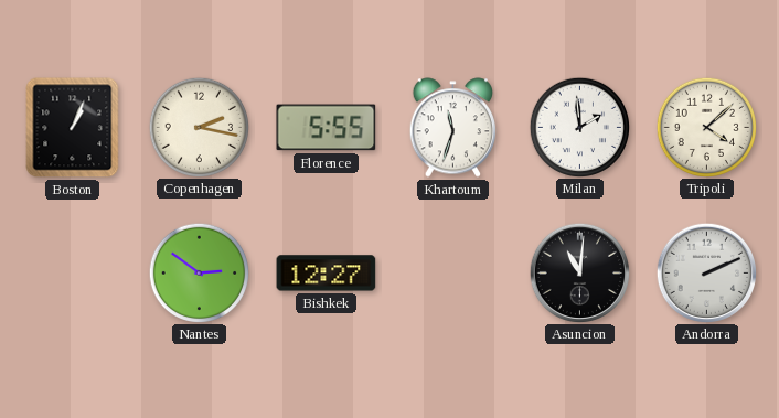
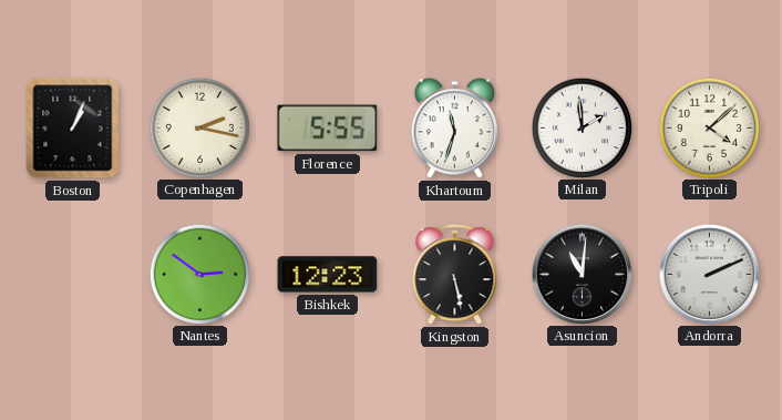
Bishkek: 12:27 -> 12:23
Kingston: none -> 5:28
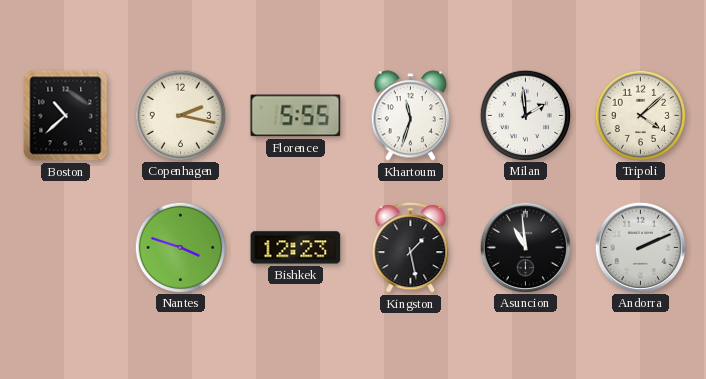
Boston: 1:04 -> 10:38
Nantes: 2:51 -> 3:48
Kingston: 5:28 -> 1:28
Asuncion: 11:01 -> 10:59
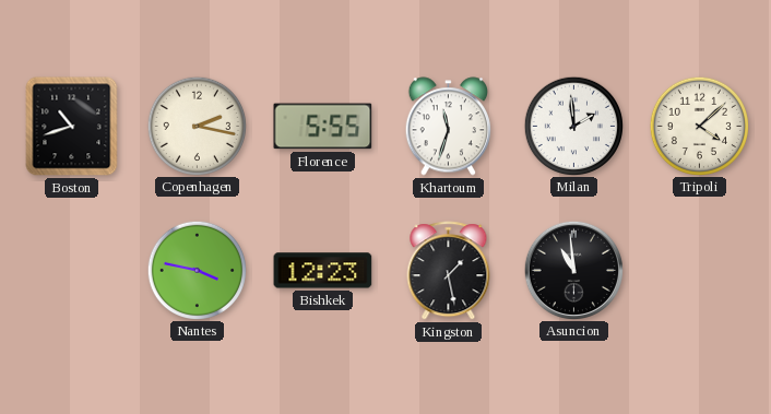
Boston: 10:38 -> 10:42
Nantes: 3:48 -> 3:47
Andorra: 2:11 -> none
